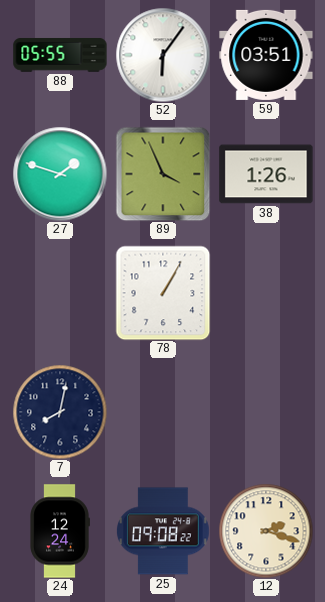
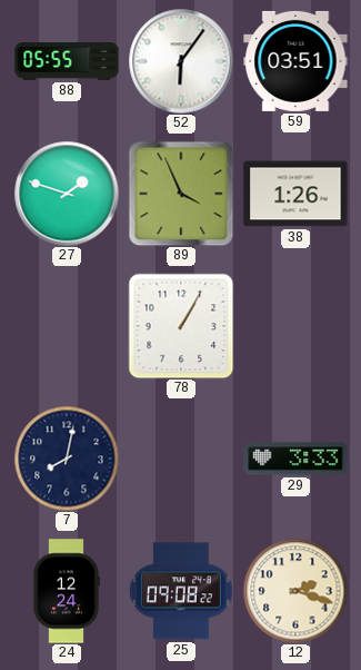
29: none -> 3:33
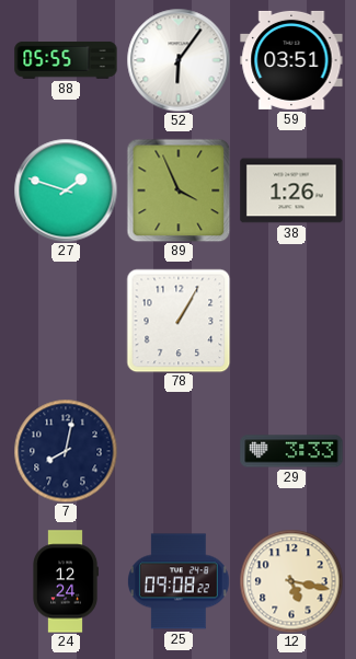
12: 2:18 -> 5:17
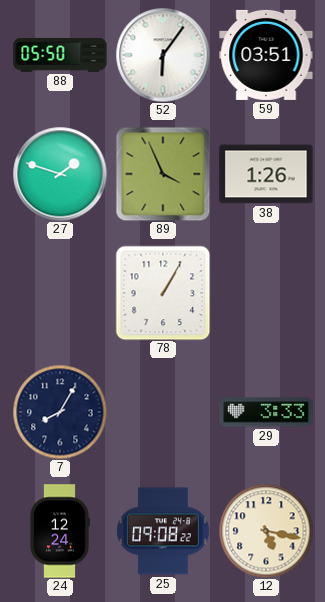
88: 05:55 -> 05:50
7: 8:02 -> 8:05
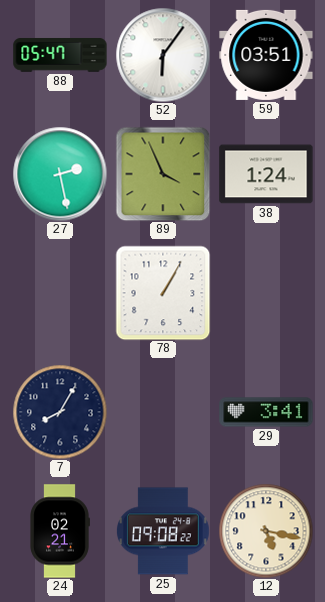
88: 05:50 -> 05:47
27: 1:48 -> 2:28
38: 1:26 -> 1:24
29: 3:33 -> 3:41
24: 12:24 -> 02:21
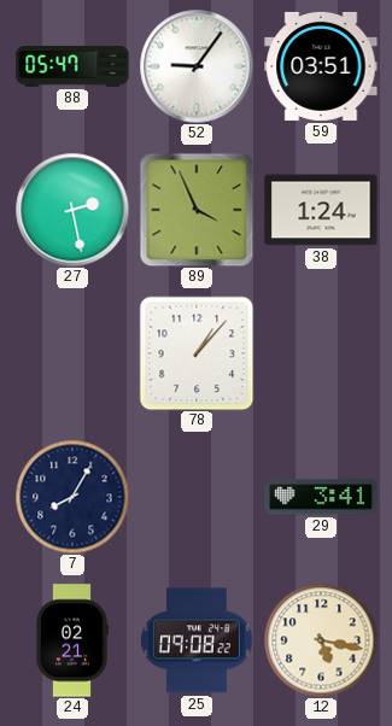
52: 6:06 -> 9:06
78: 1:05 -> 1:07
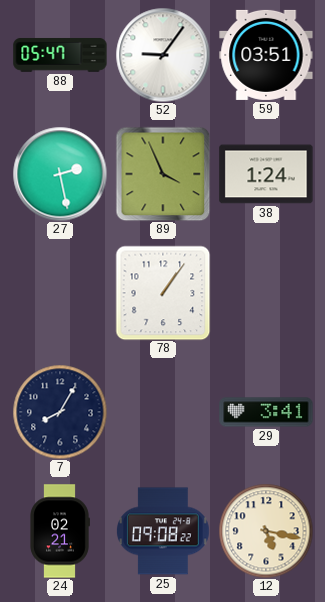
78: 1:07 -> 1:06
